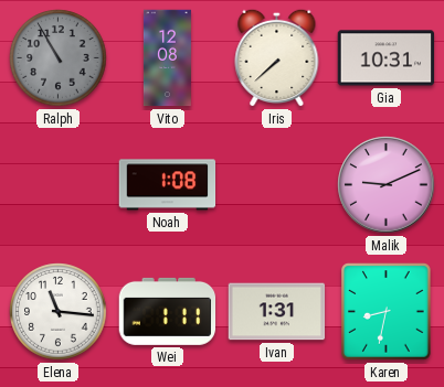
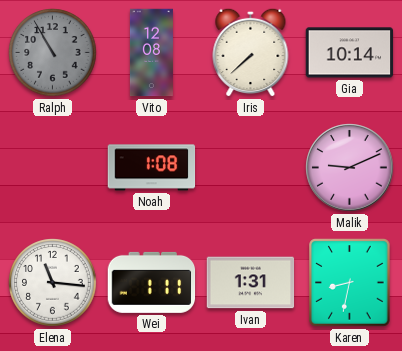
Gia: 10:31 -> 10:14
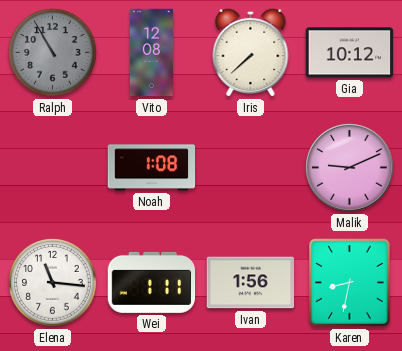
Gia: 10:14 -> 10:12
Ivan: 1:31 -> 1:56
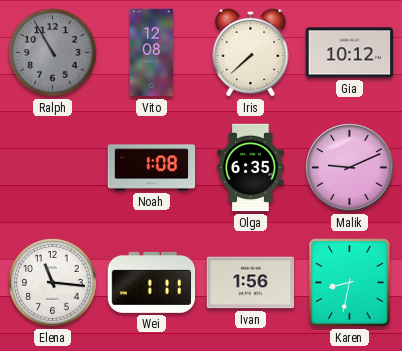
Olga: none -> 6:35
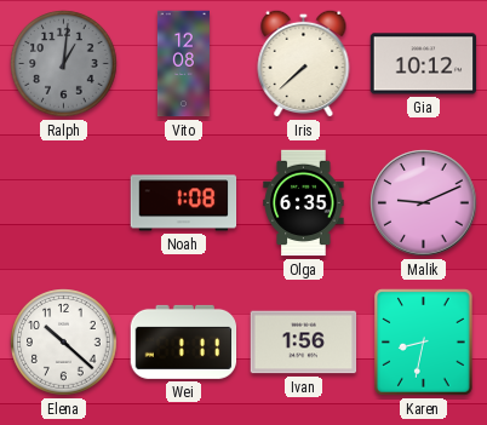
Ralph: 10:55 -> 1:01
Elena: 11:16 -> 10:22
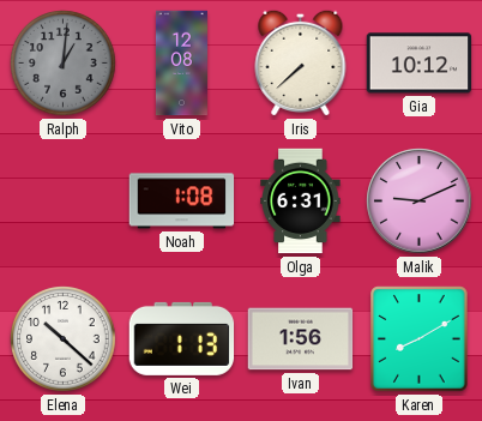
Olga: 6:35 -> 6:31
Wei: 1:11 -> 1:13
Karen: 8:32 -> 8:10
